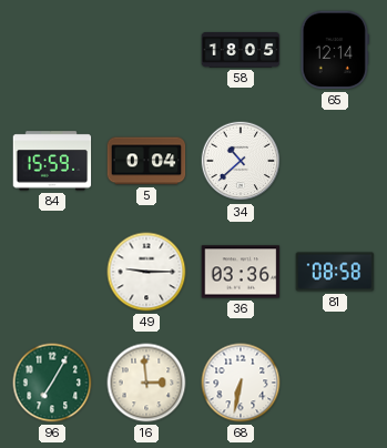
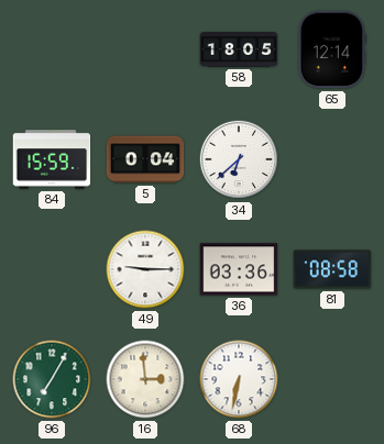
34: 10:38 -> 6:38
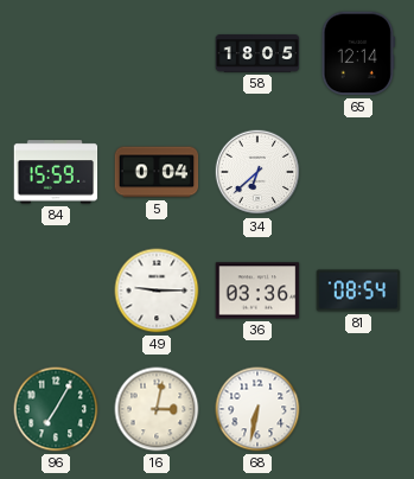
81: 08:58 -> 08:54
16: 2:59 -> 3:02
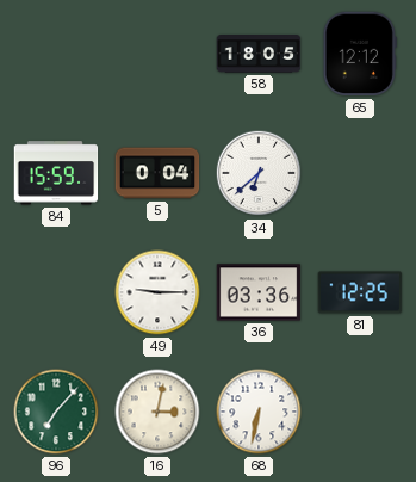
65: 12:14 -> 12:12
81: 08:54 -> 12:25
96: 7:05 -> 7:07
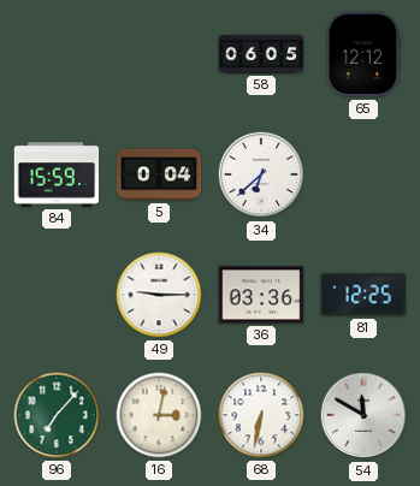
58: 18:05 -> 06:05
54: none -> 11:50
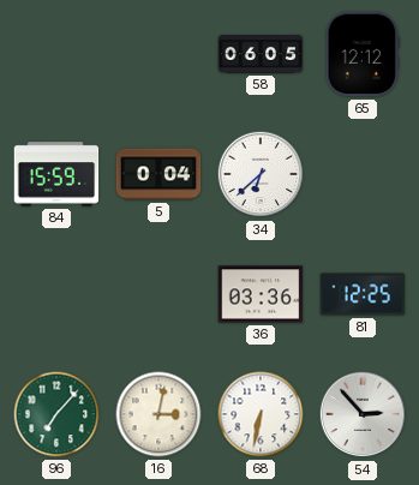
49: 9:15 -> none
54: 11:50 -> 2:53
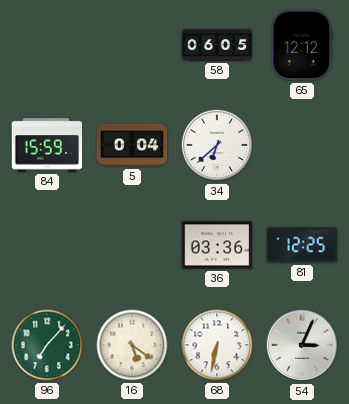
16: 3:02 -> 5:21
54: 2:53 -> 3:04
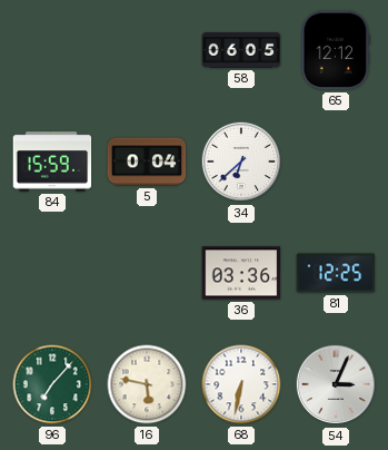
16: 5:21 -> 5:47
